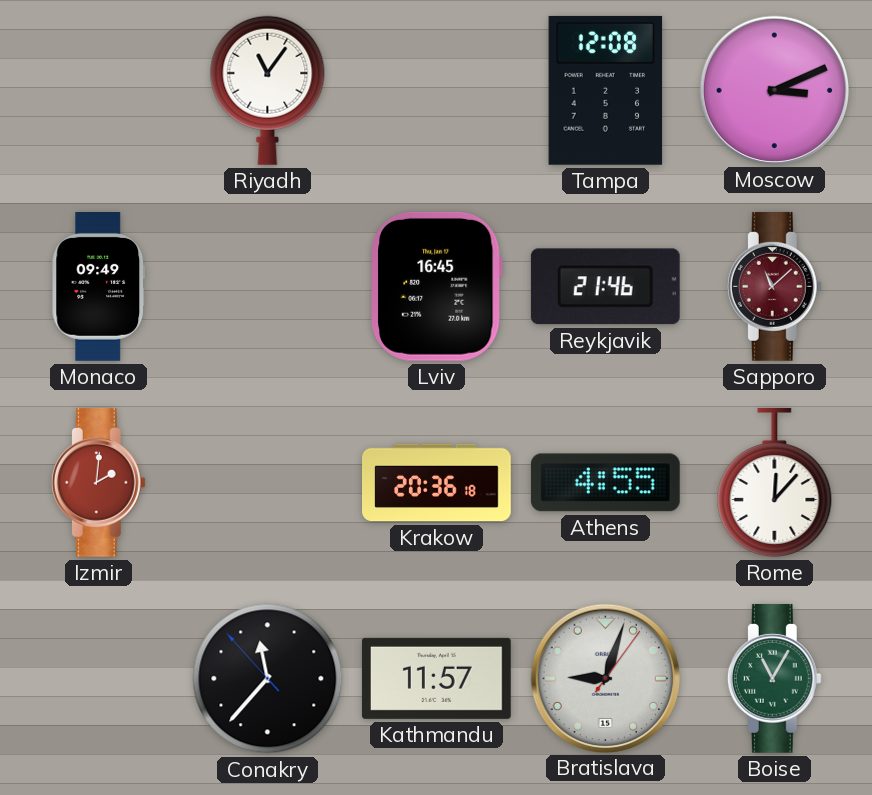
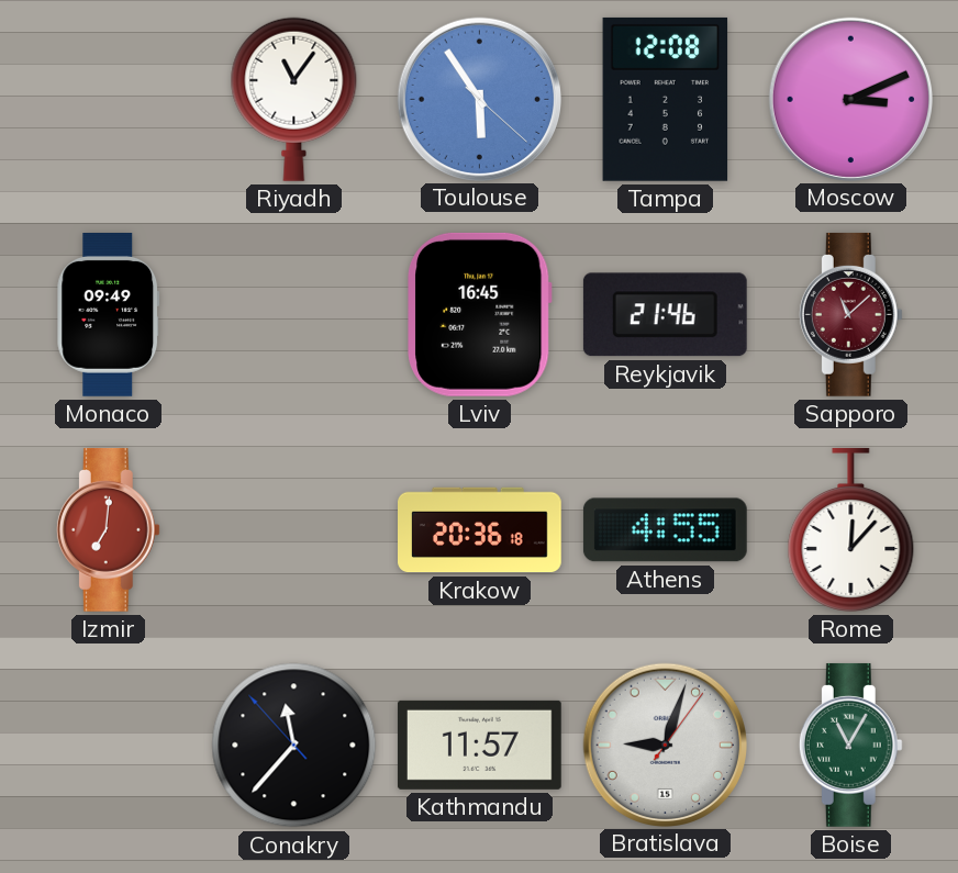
Toulouse: none -> 5:54
Izmir: 2:01 -> 7:01
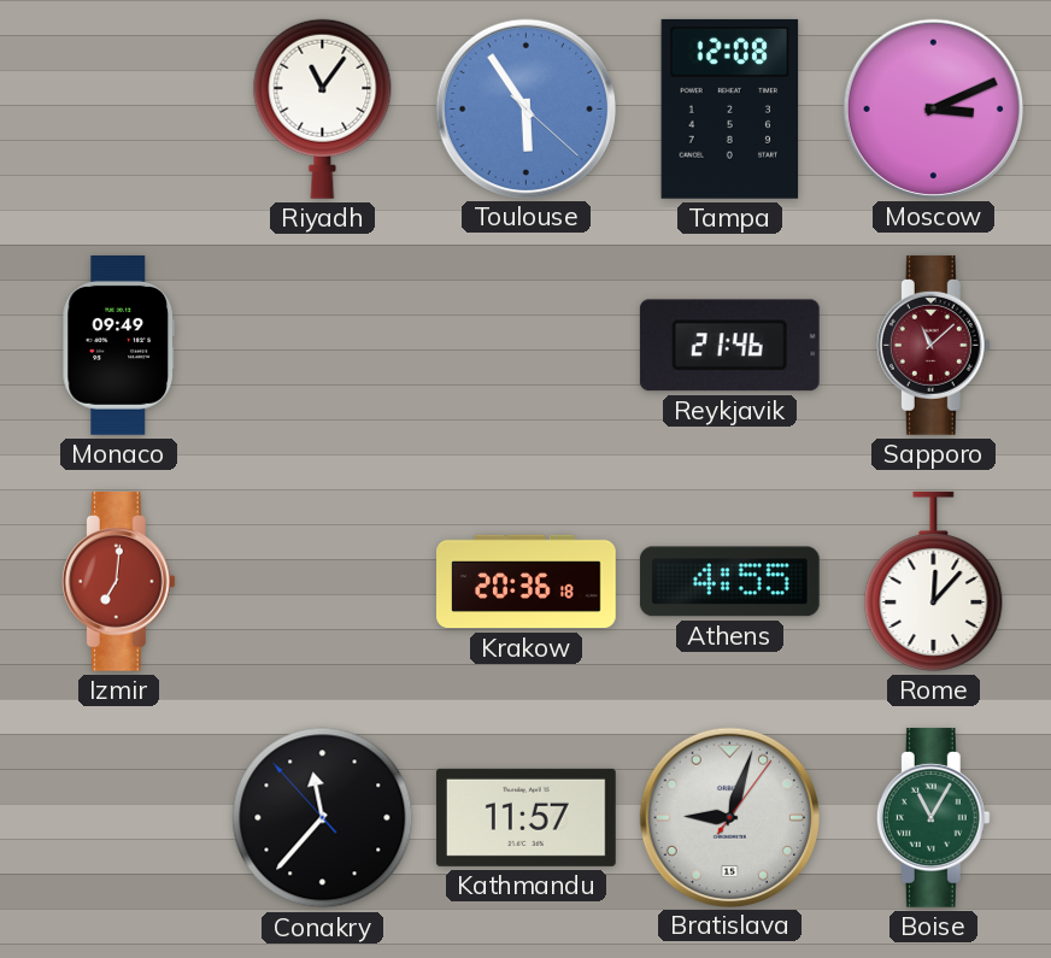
Lviv: 16:45 -> none
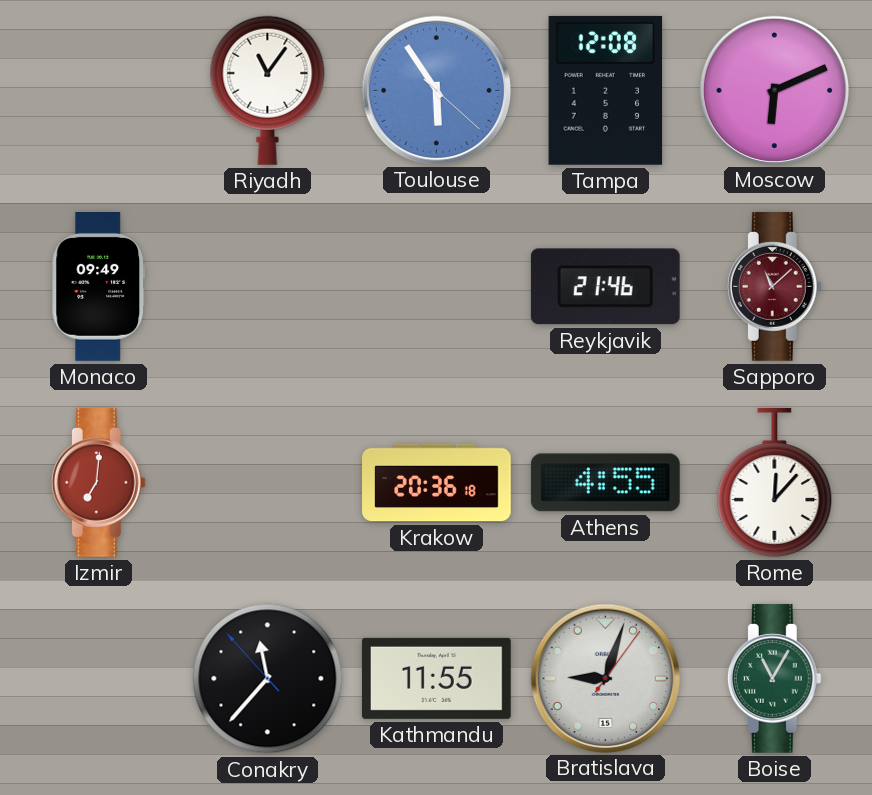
Moscow: 3:11 -> 6:11
Kathmandu: 11:57 -> 11:55
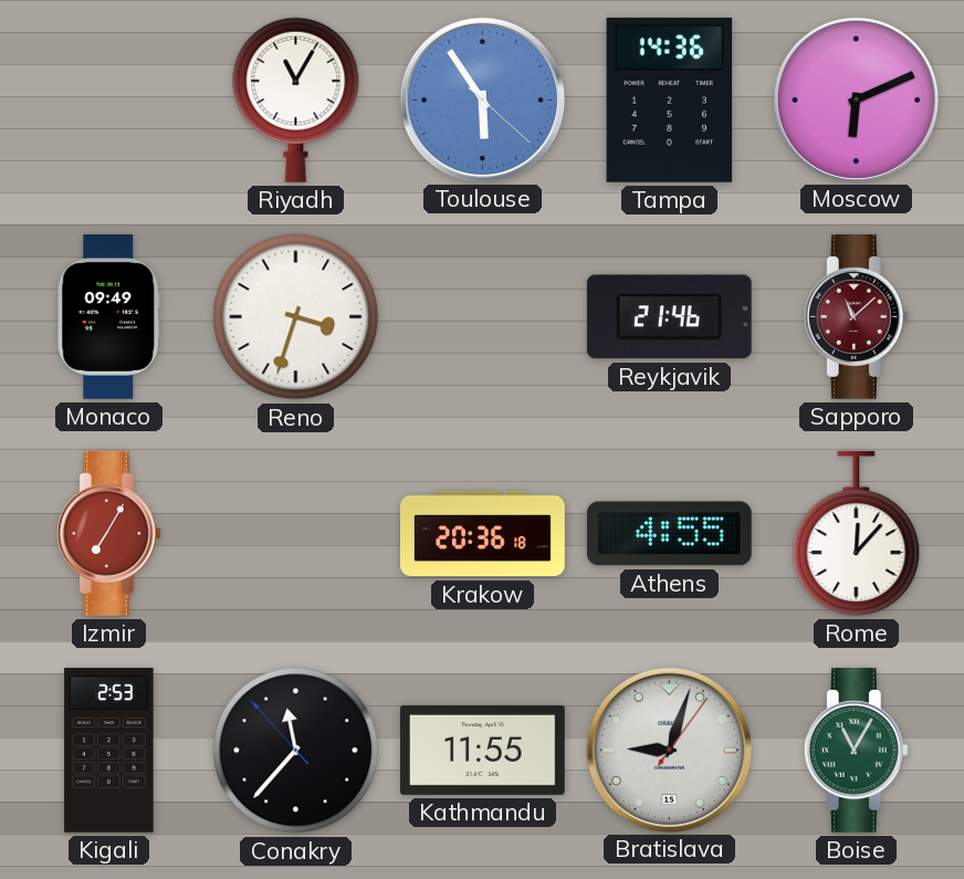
Riyadh: 11:06 -> 11:05
Tampa: 12:08 -> 14:36
Reno: none -> 3:33
Izmir: 7:01 -> 7:05
Kigali: none -> 2:53
